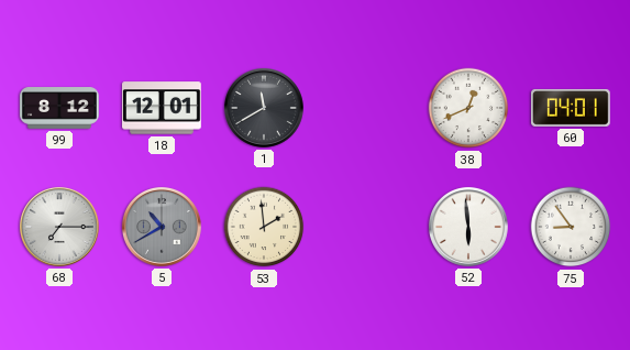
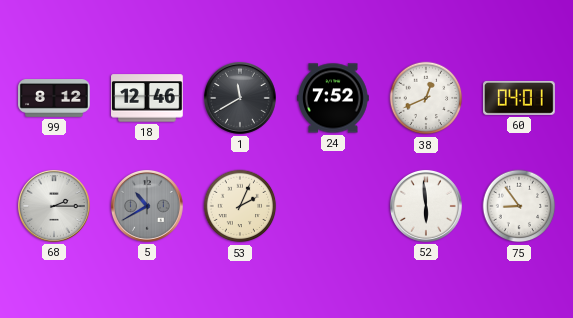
18: 12:01 -> 12:46
24: none -> 7:52
68: 7:15 -> 2:15
53: 1:59 -> 2:04
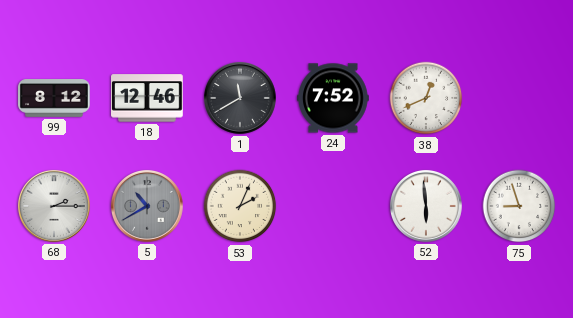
60: 04:01 -> none
75: 8:54 -> 8:57
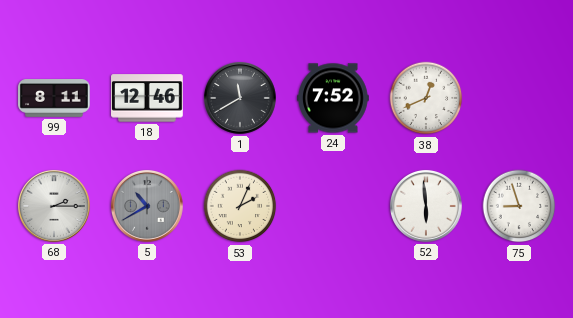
99: 8:12 -> 8:11
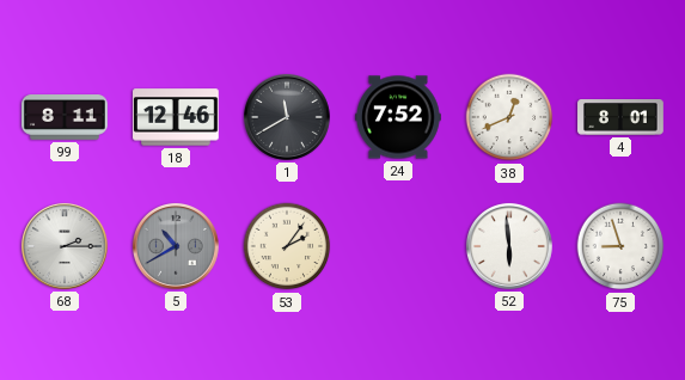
4: none -> 8:01
53: 2:04 -> 2:06
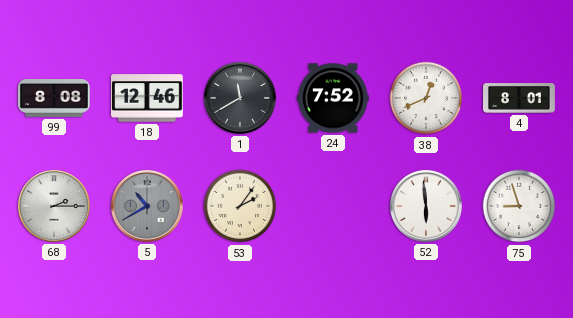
99: 8:11 -> 8:08
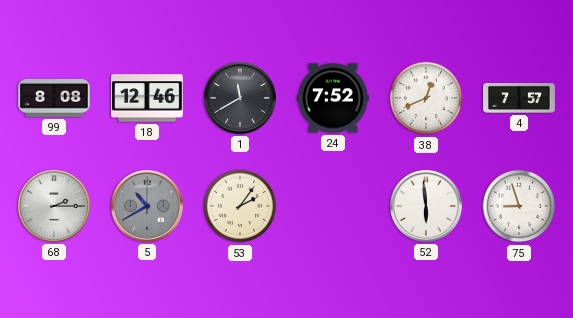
4: 8:01 -> 7:57
